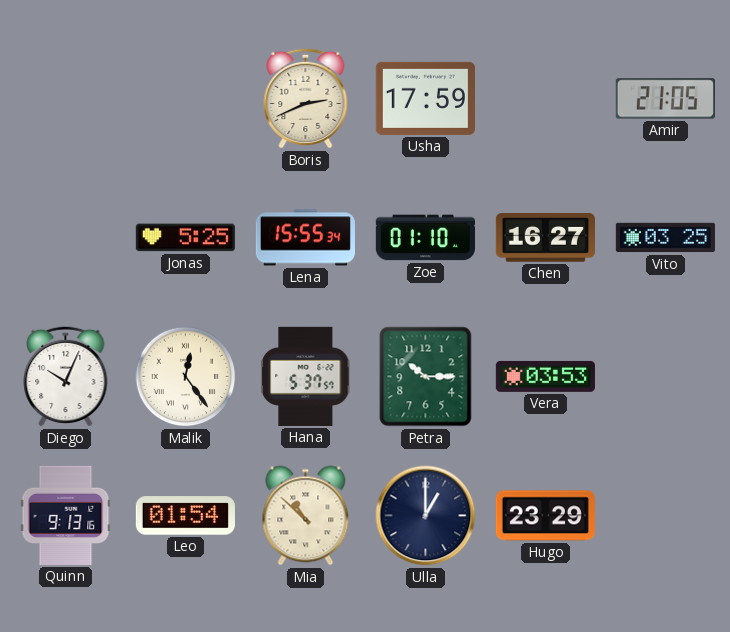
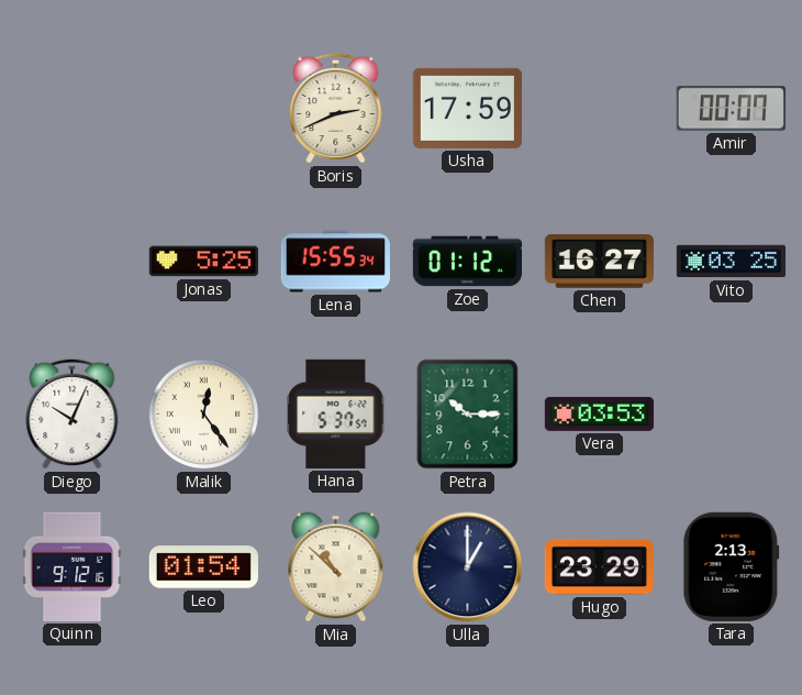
Amir: 21:05 -> 00:07
Zoe: 01:10 -> 01:12
Quinn: 9:13 -> 9:12
Tara: none -> 2:13
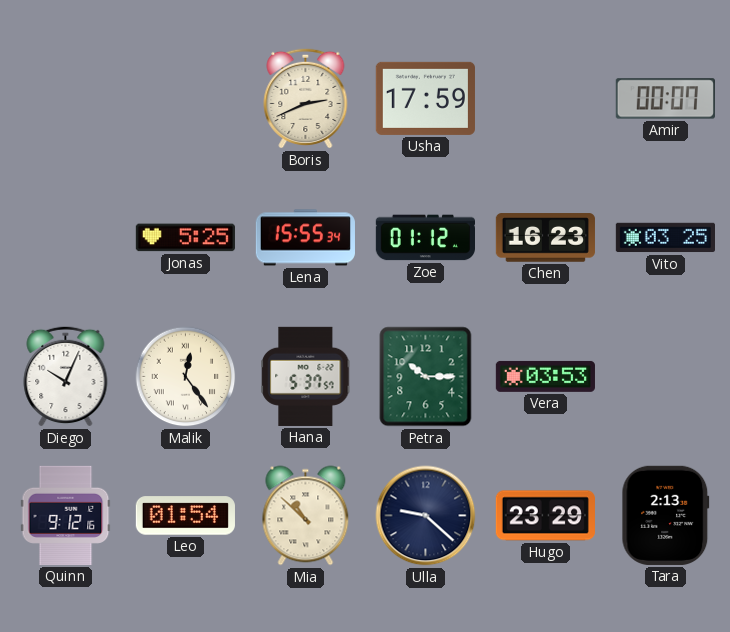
Chen: 16:27 -> 16:23
Ulla: 1:00 -> 9:22
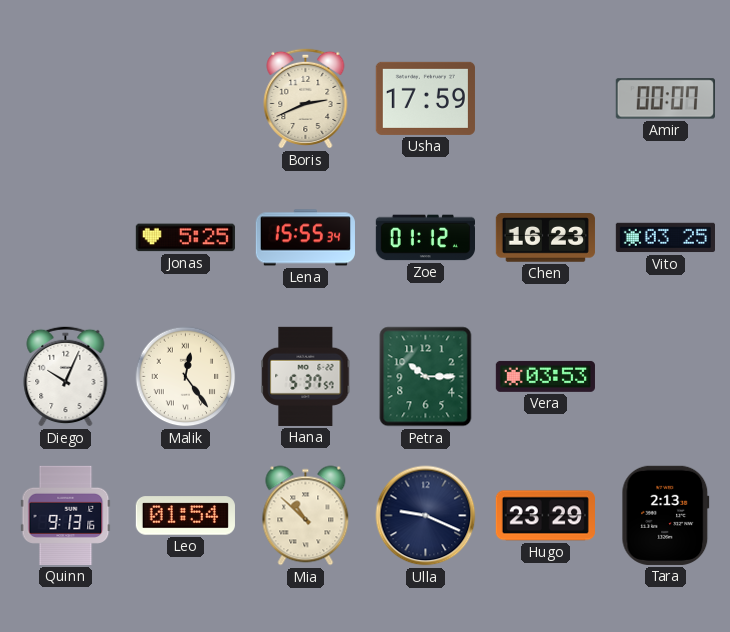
Quinn: 9:12 -> 9:13
Ulla: 9:22 -> 9:19
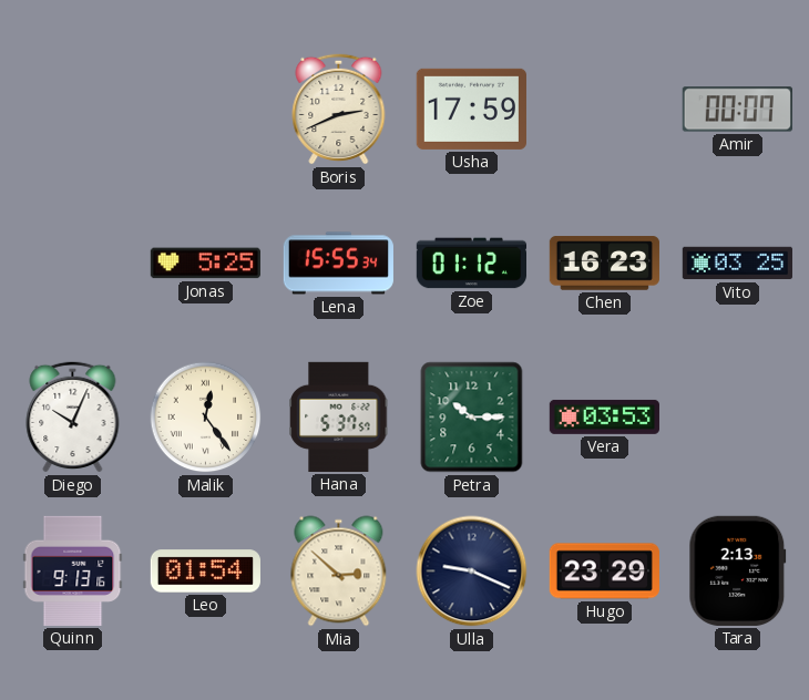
Mia: 10:52 -> 2:52
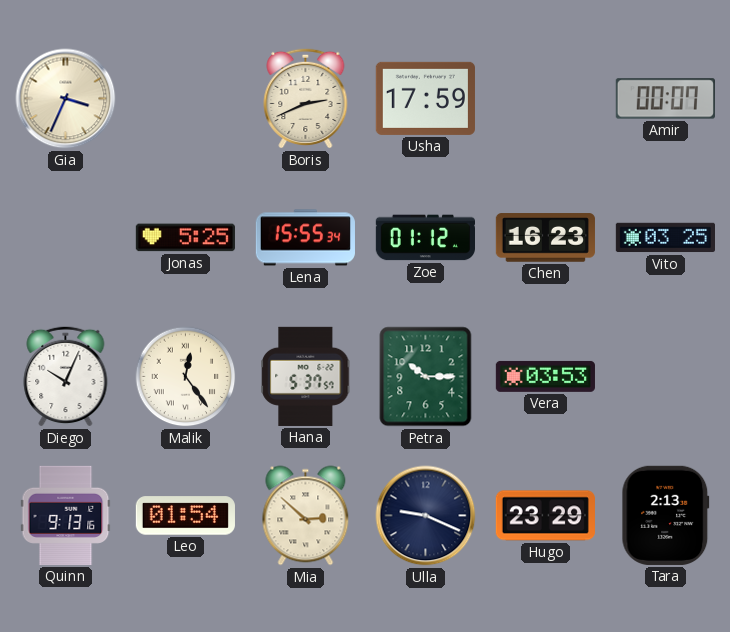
Gia: none -> 3:34
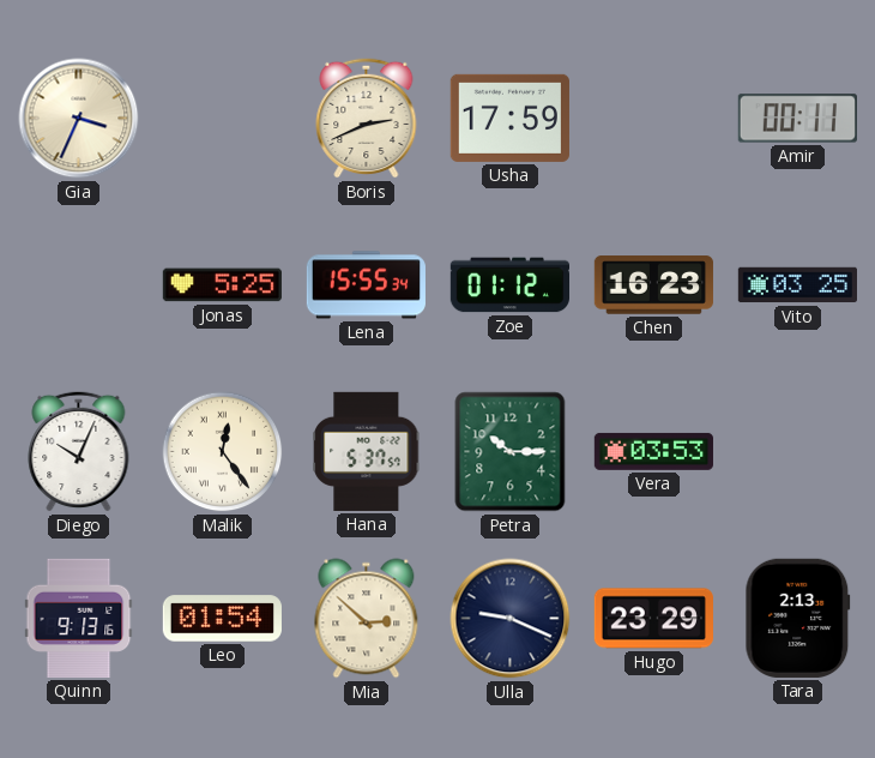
Amir: 00:07 -> 00:11
